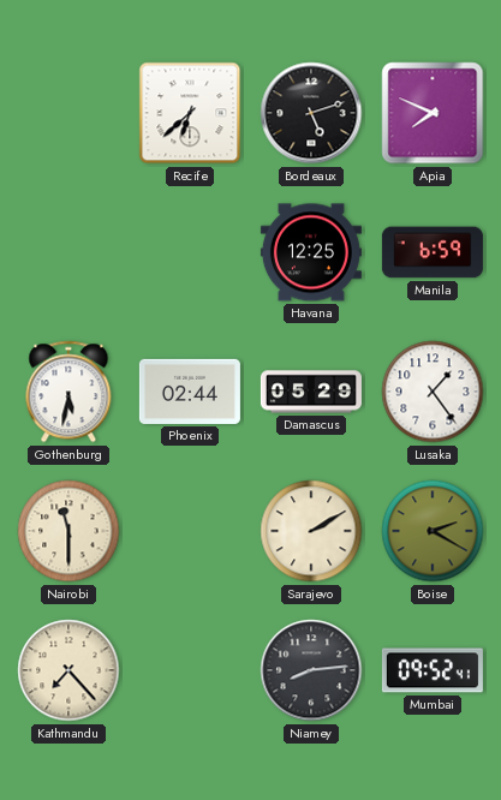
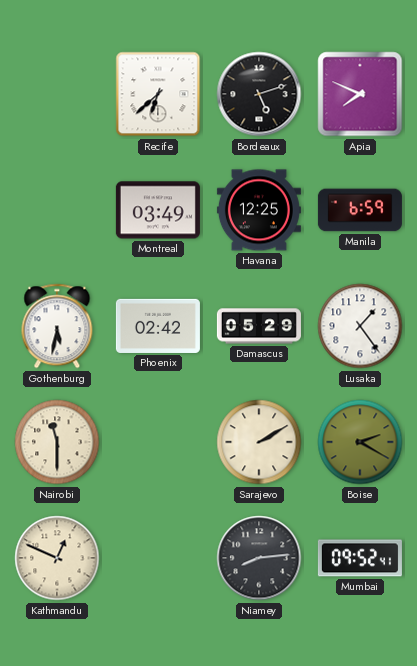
Montreal: none -> 03:49
Phoenix: 02:44 -> 02:42
Kathmandu: 7:23 -> 12:49
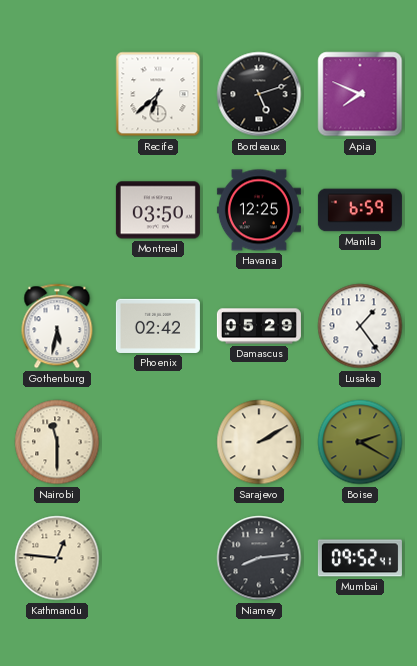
Montreal: 03:49 -> 03:50
Kathmandu: 12:49 -> 12:46
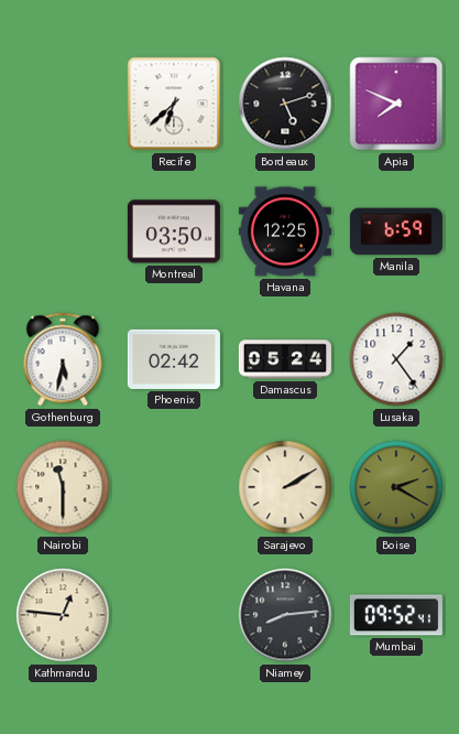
Damascus: 05:29 -> 05:24
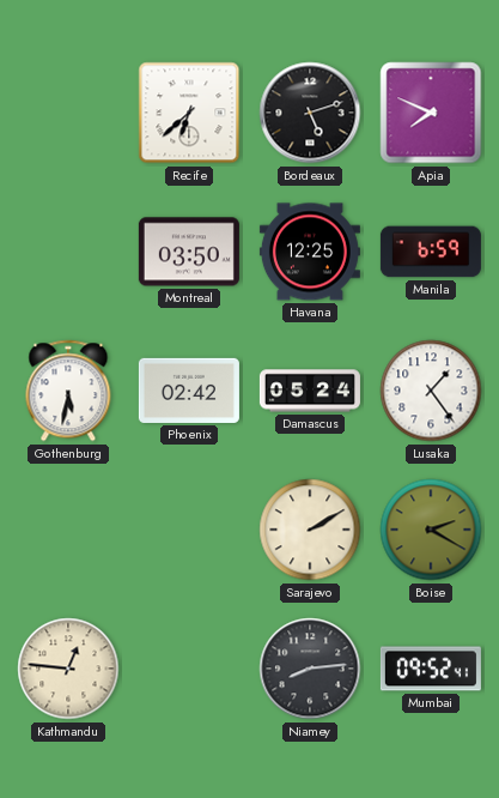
Nairobi: 11:30 -> none
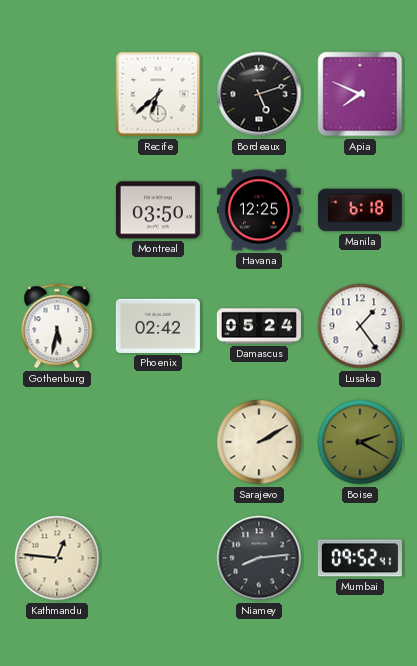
Manila: 6:59 -> 6:18
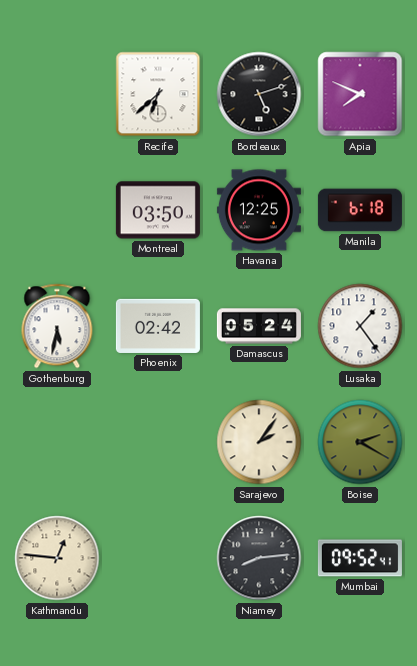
Sarajevo: 2:10 -> 2:06
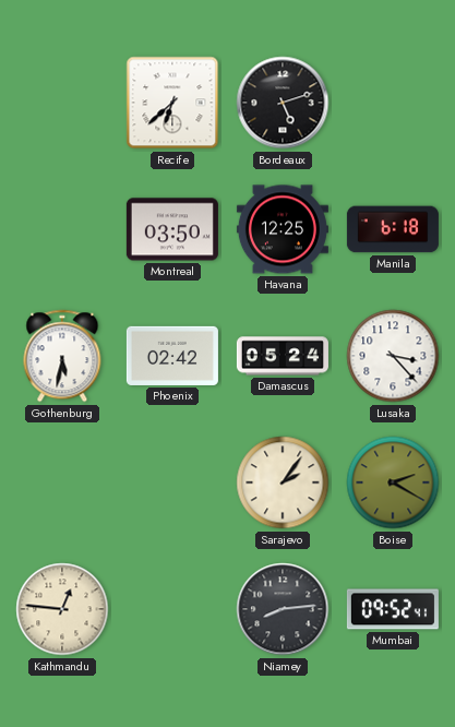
Apia: 7:49 -> none
Lusaka: 1:24 -> 3:23
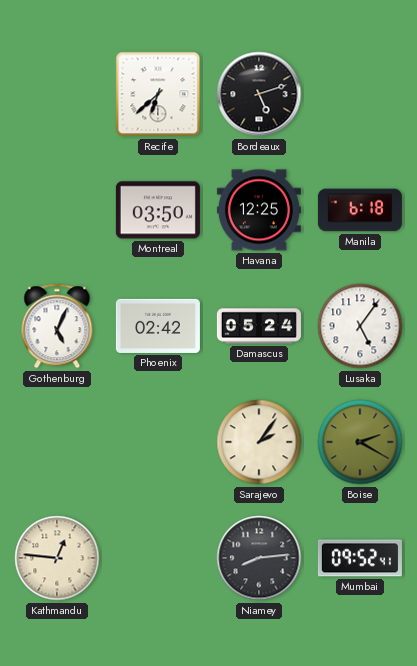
Gothenburg: 5:32 -> 5:04
Lusaka: 3:23 -> 5:06
